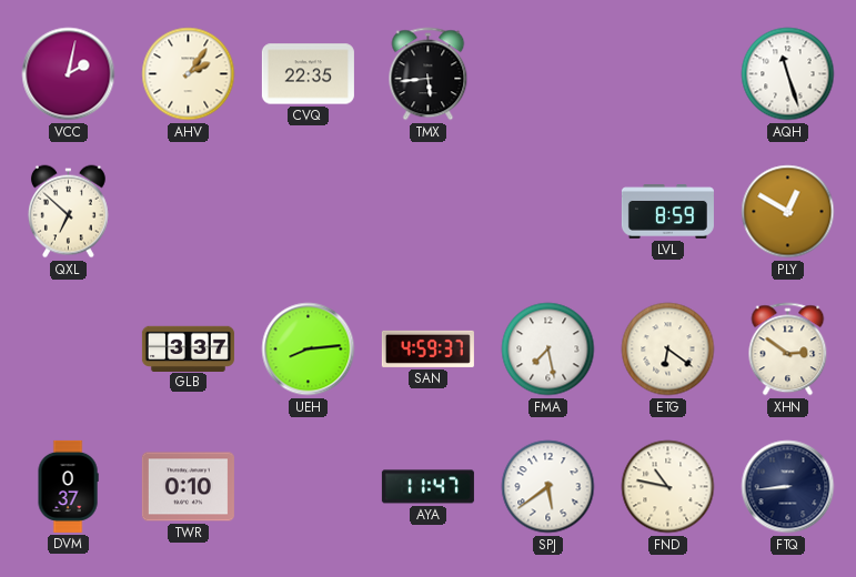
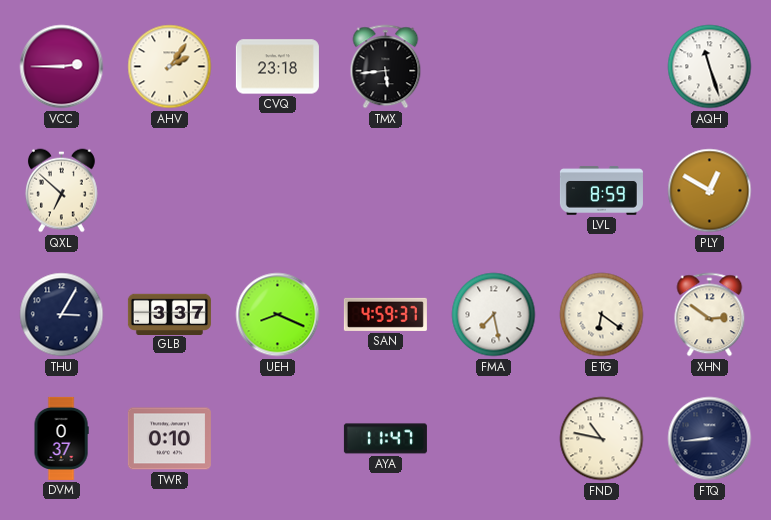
VCC: 2:02 -> 2:45
CVQ: 22:35 -> 23:18
THU: none -> 3:05
UEH: 8:14 -> 8:19
SPJ: 5:39 -> none
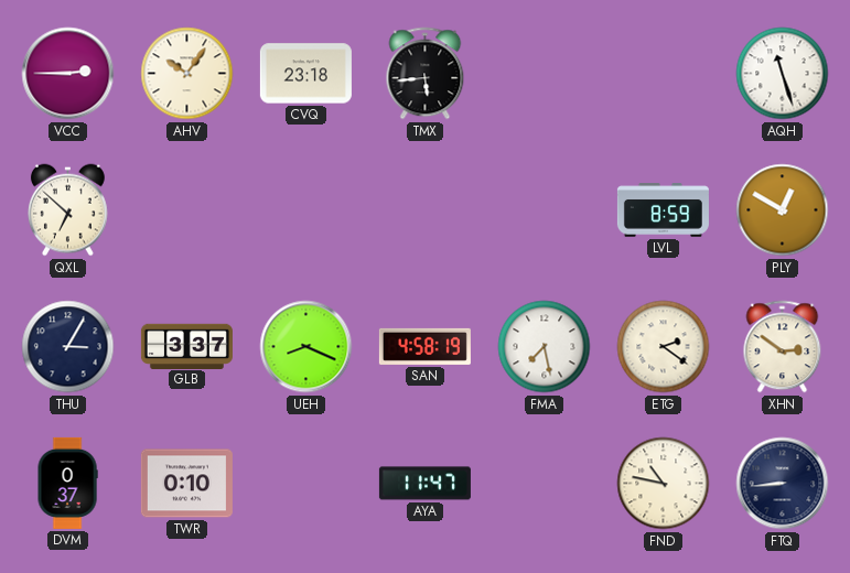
AHV: 2:06 -> 10:06
SAN: 4:59 -> 4:58
ETG: 6:21 -> 2:21
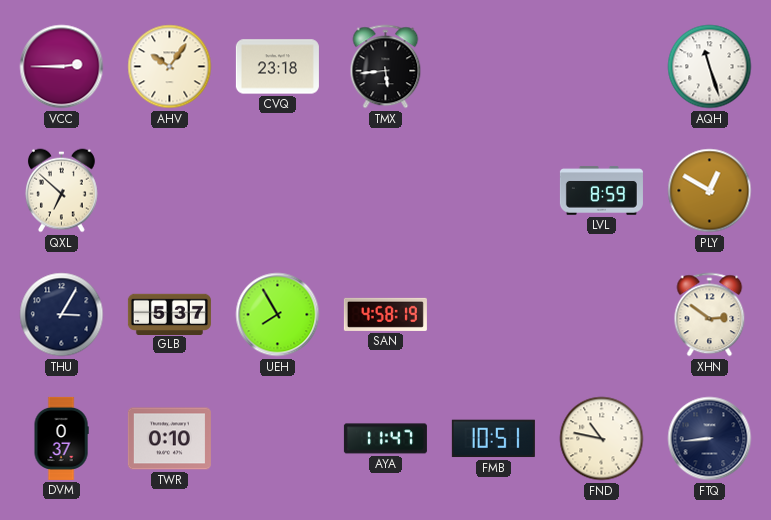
GLB: 3:37 -> 5:37
UEH: 8:19 -> 7:55
FMA: 7:28 -> none
ETG: 2:21 -> none
FMB: none -> 10:51
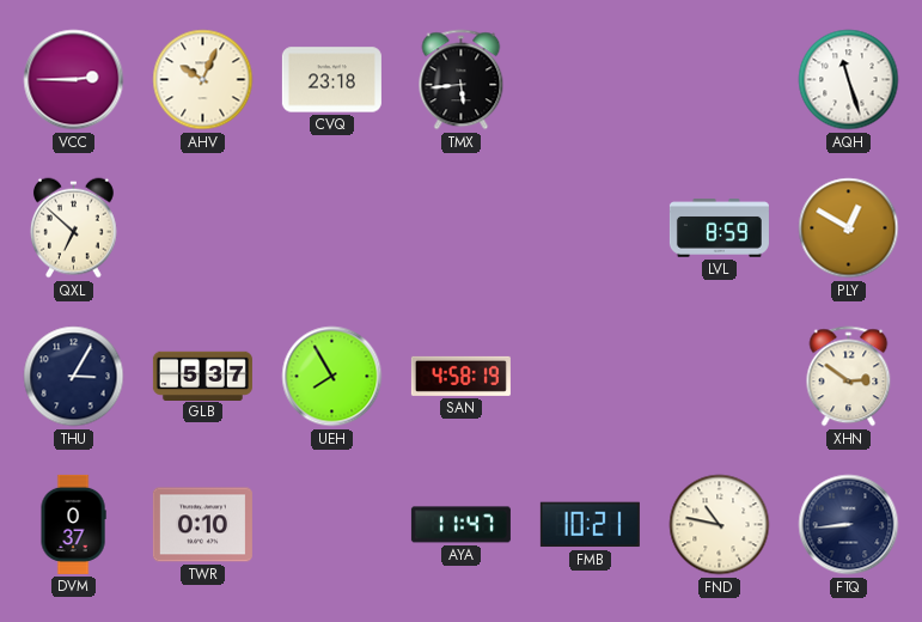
AHV: 10:06 -> 10:04
FMB: 10:51 -> 10:21
